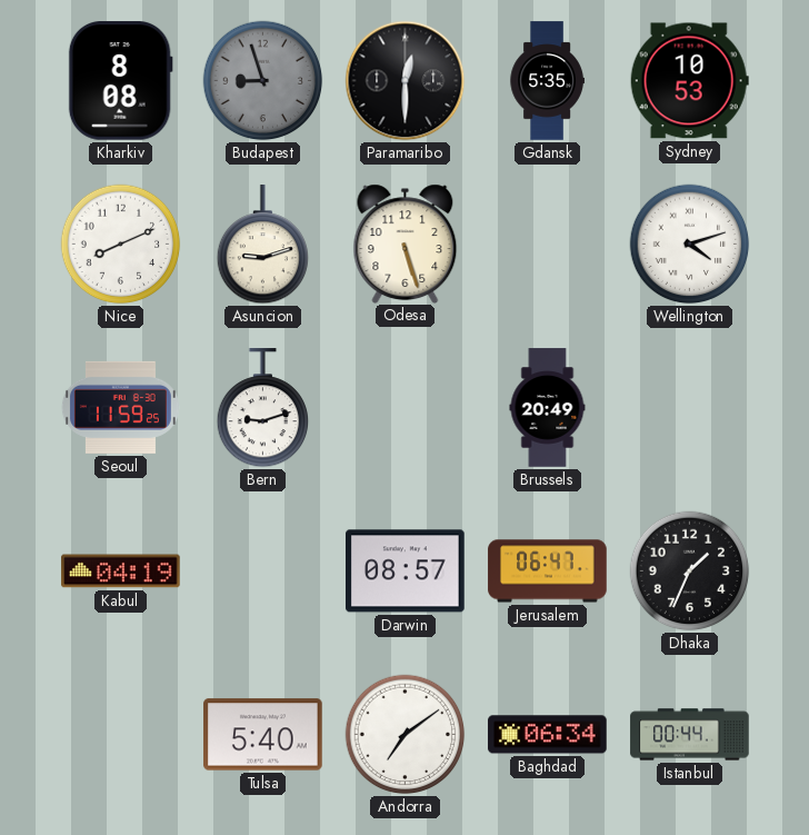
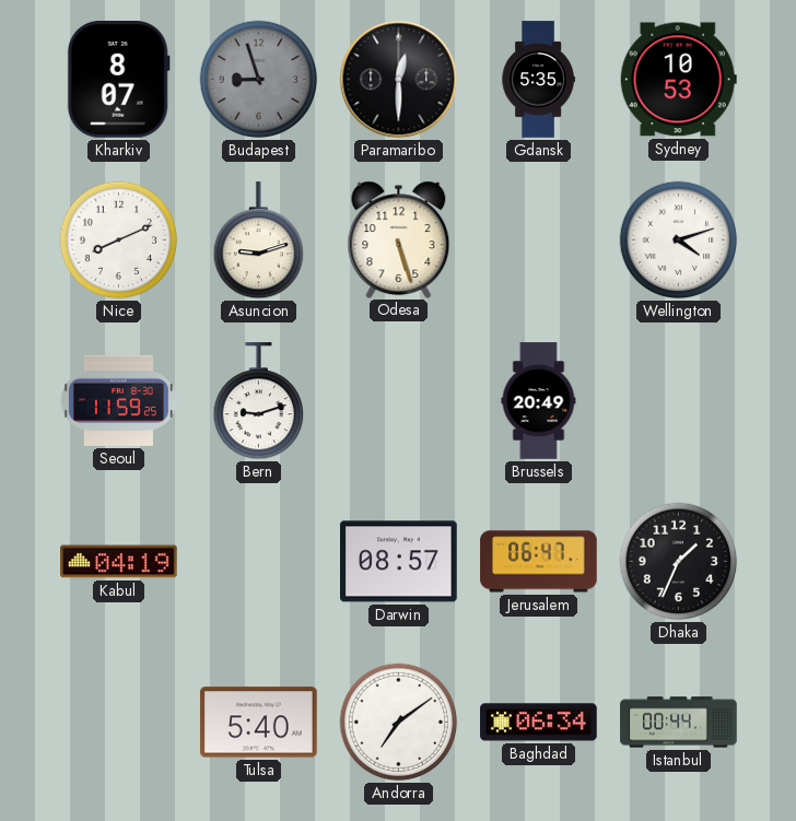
Kharkiv: 8:08 -> 8:07
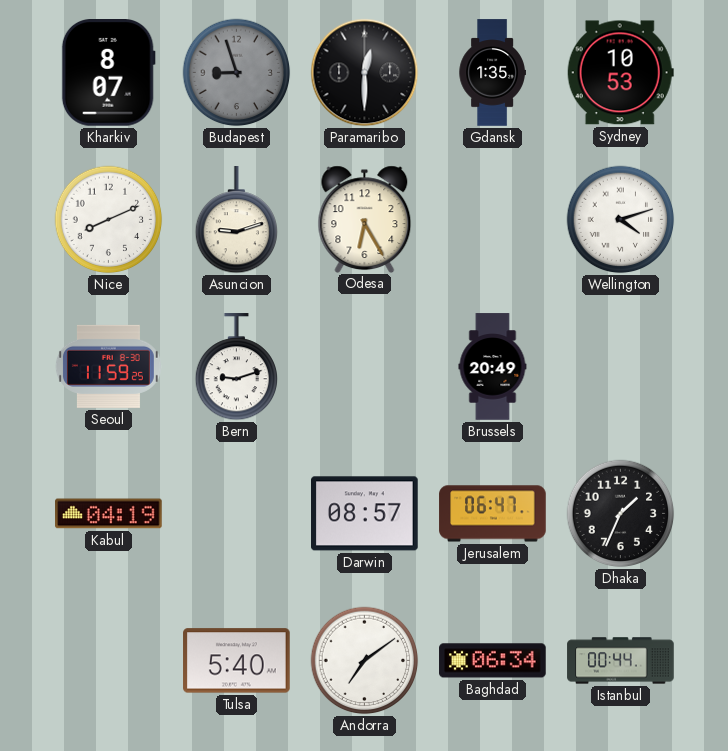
Gdansk: 5:35 -> 1:35
Odesa: 5:27 -> 6:25
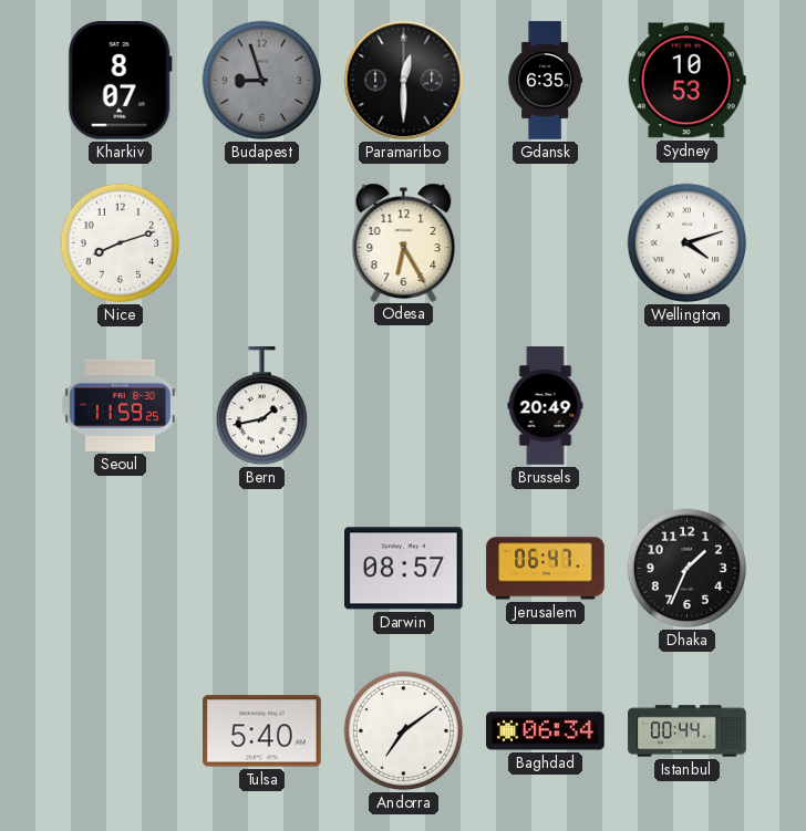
Gdansk: 1:35 -> 6:35
Nice: 8:11 -> 8:12
Asuncion: 9:12 -> none
Bern: 9:12 -> 1:43
Kabul: 04:19 -> none
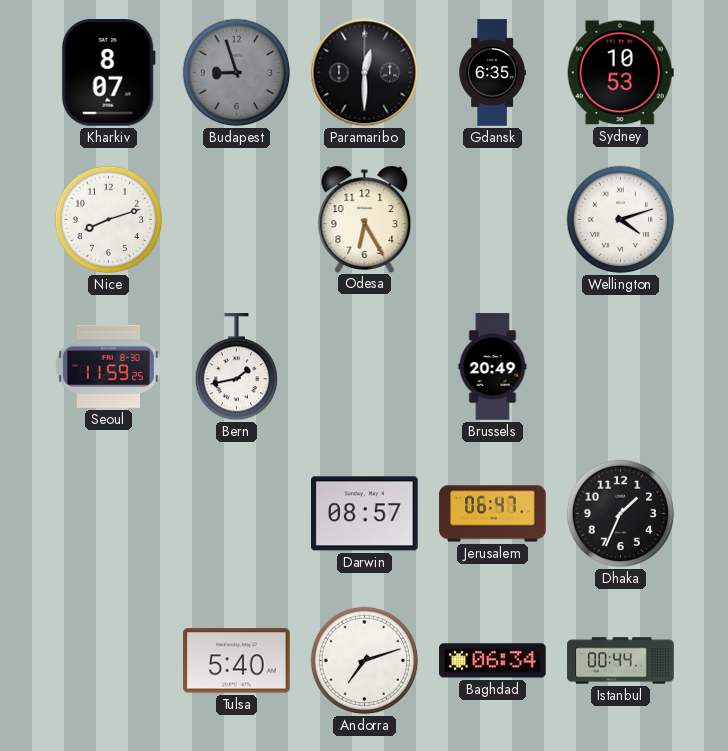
Andorra: 7:09 -> 7:12
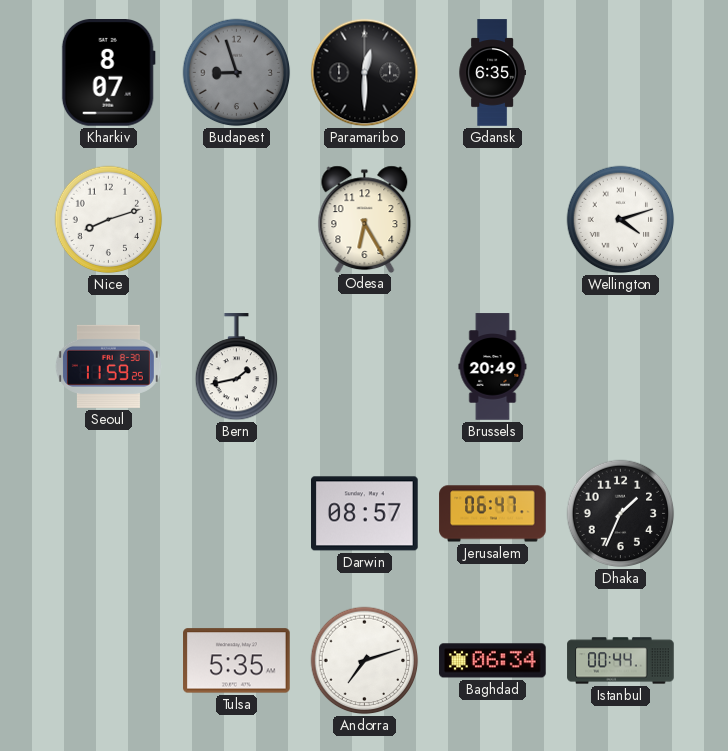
Sydney: 10:53 -> none
Tulsa: 5:40 -> 5:35
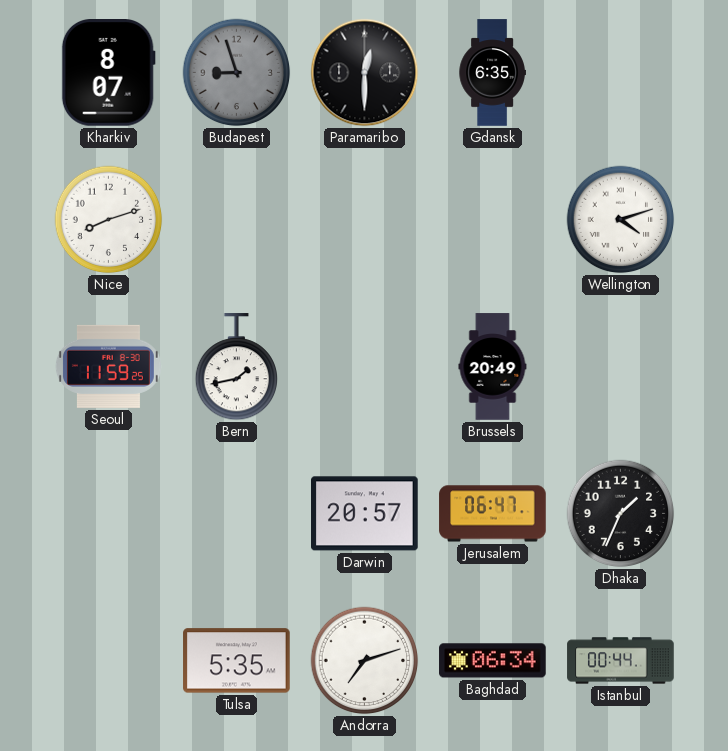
Odesa: 6:25 -> none
Darwin: 08:57 -> 20:57
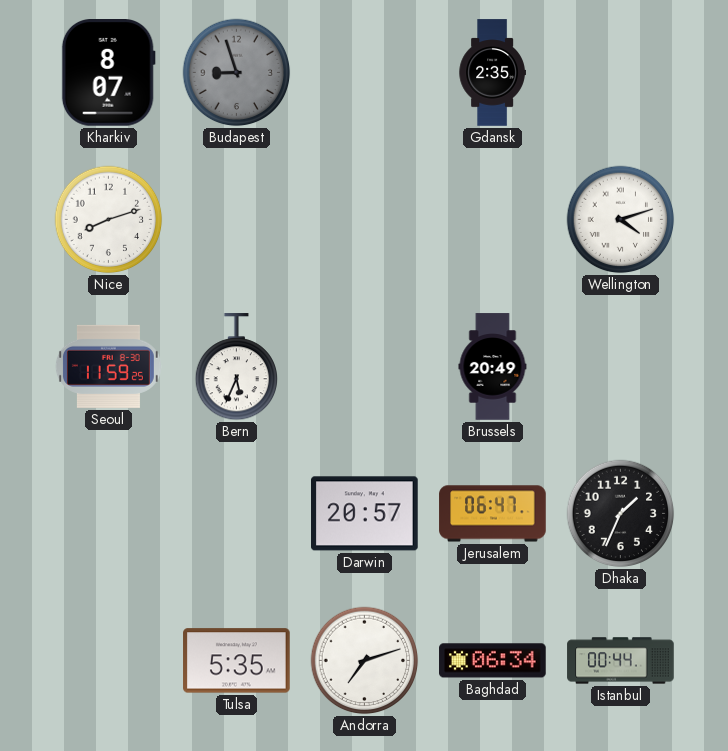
Paramaribo: 12:30 -> none
Gdansk: 6:35 -> 2:35
Bern: 1:43 -> 5:34
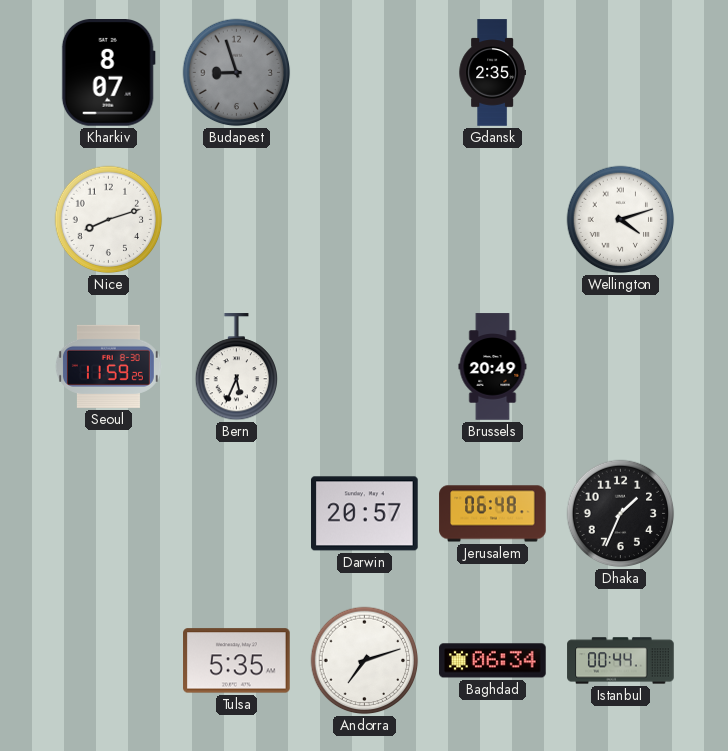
Jerusalem: 06:47 -> 06:48
